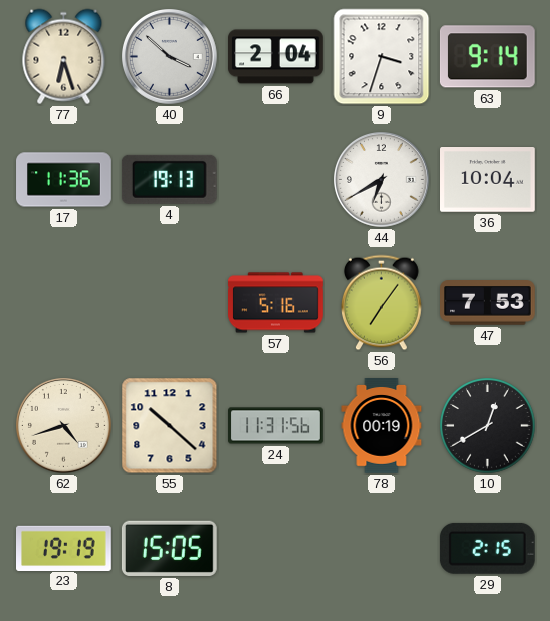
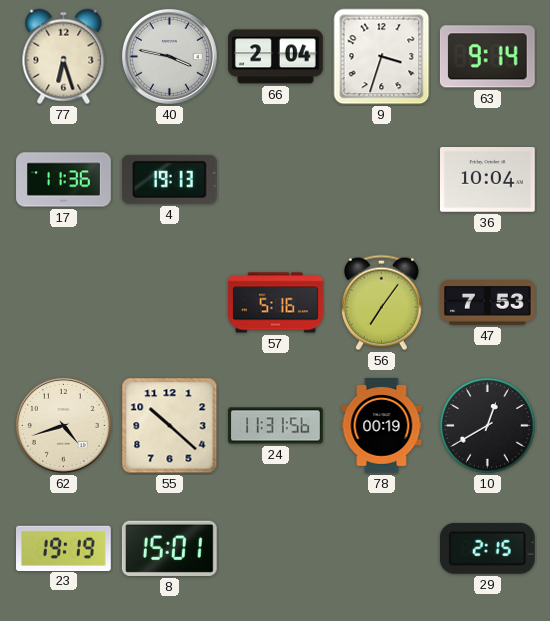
40: 3:52 -> 3:47
44: 6:40 -> none
8: 15:05 -> 15:01
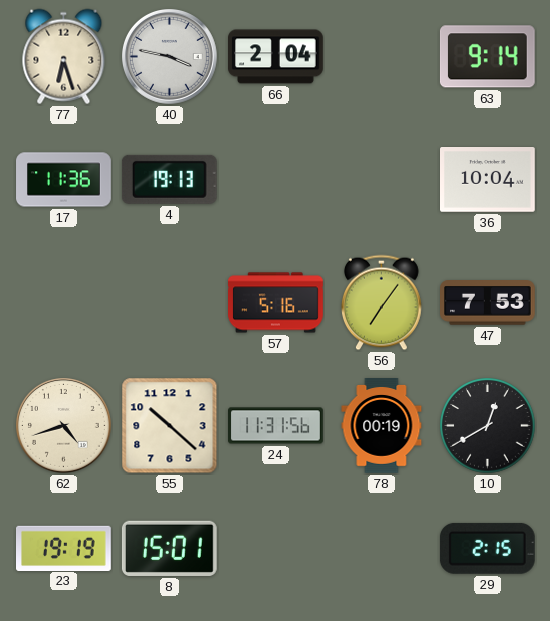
9: 3:33 -> none
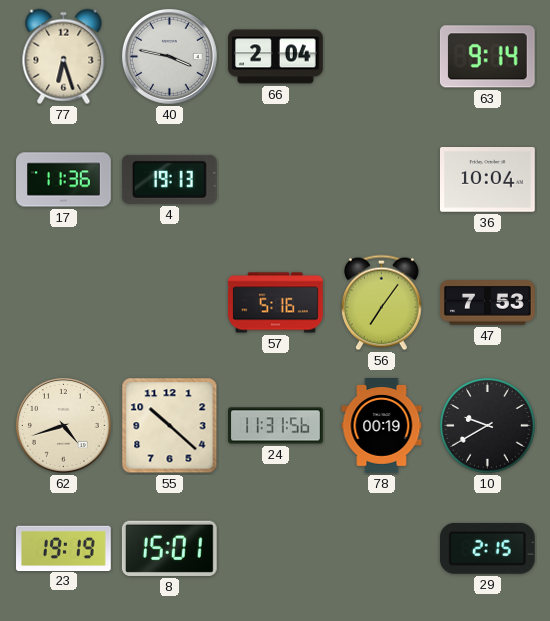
10: 12:40 -> 9:40
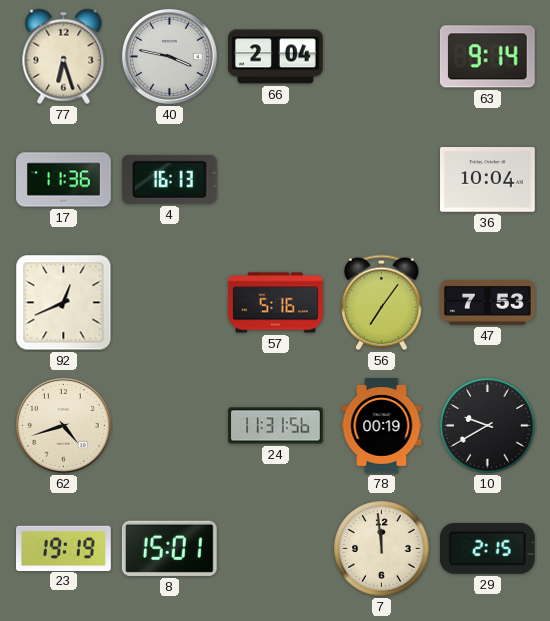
4: 19:13 -> 16:13
92: none -> 12:41
55: 10:22 -> none
7: none -> 11:59
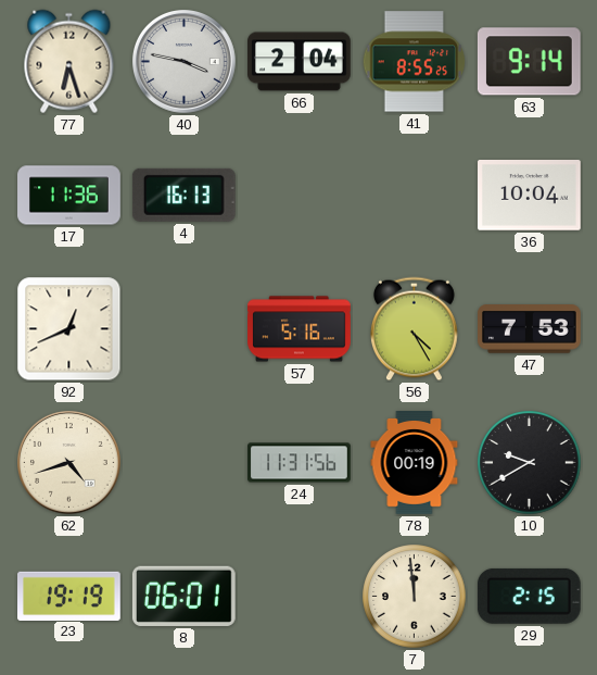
41: none -> 8:55
56: 7:06 -> 4:25
8: 15:01 -> 06:01
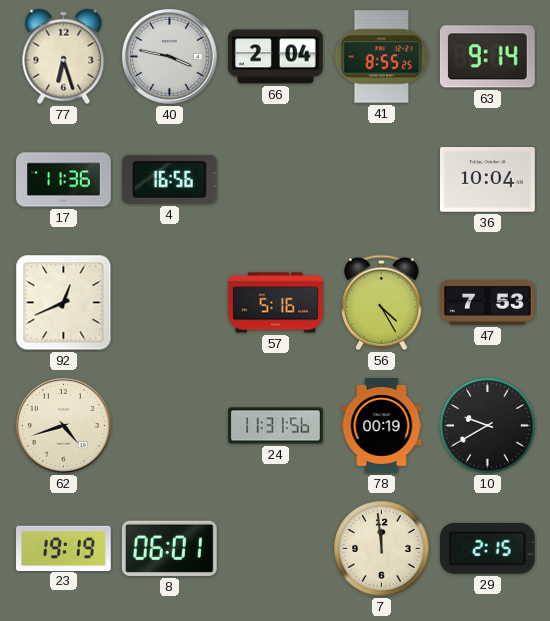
4: 16:13 -> 16:56
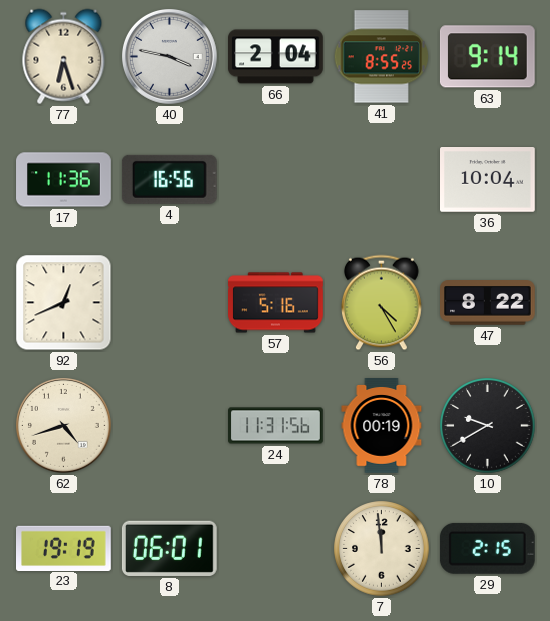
47: 7:53 -> 8:22
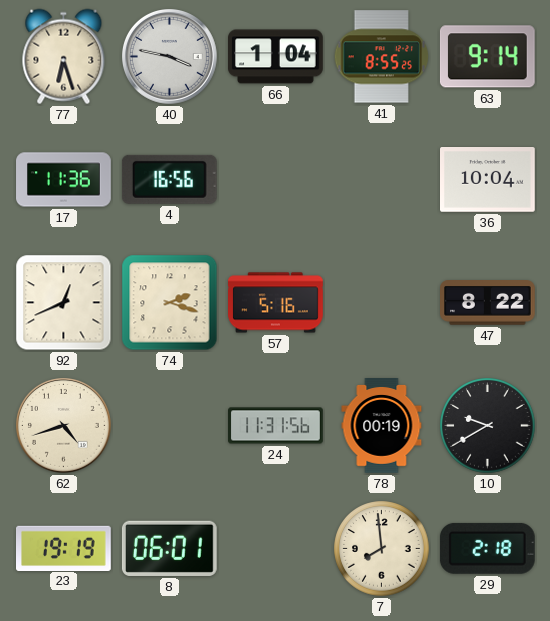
66: 2:04 -> 1:04
74: none -> 2:18
56: 4:25 -> none
7: 11:59 -> 7:59
29: 2:15 -> 2:18
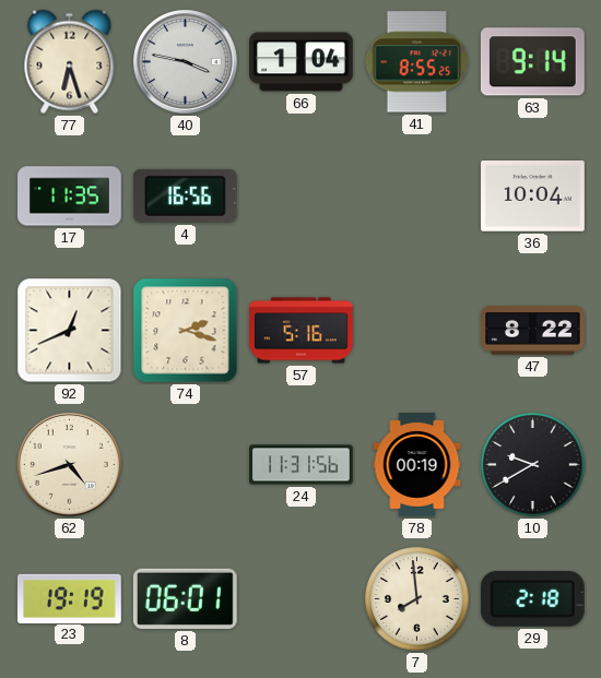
17: 11:36 -> 11:35
